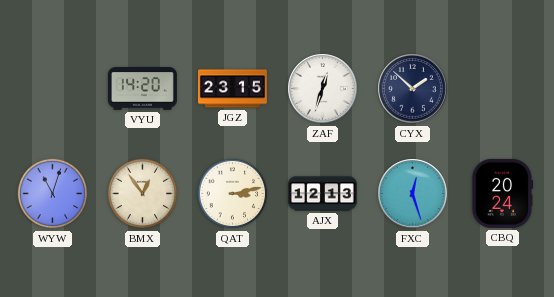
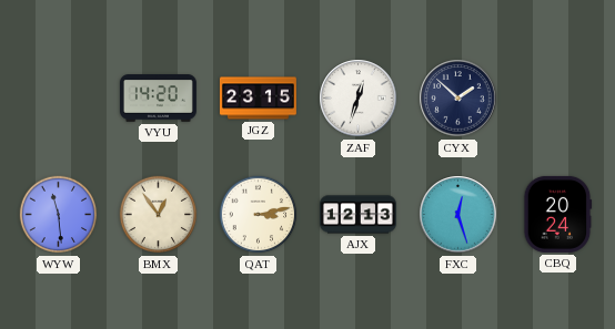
WYW: 11:03 -> 11:29
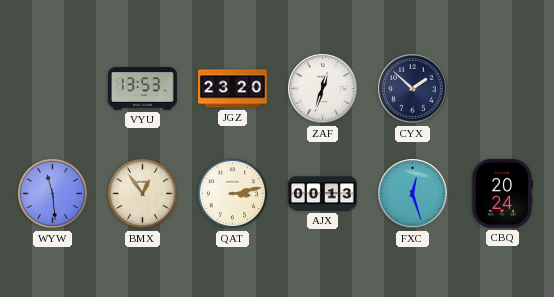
VYU: 14:20 -> 13:53
JGZ: 23:15 -> 23:20
AJX: 12:13 -> 00:13
